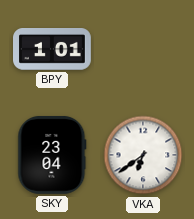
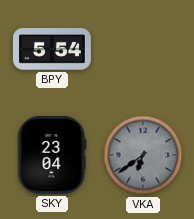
BPY: 1:01 -> 5:54
VKA dial: white -> grey
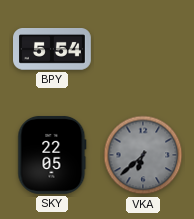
SKY: 23:04 -> 22:05
VKA: 6:39 -> 6:38
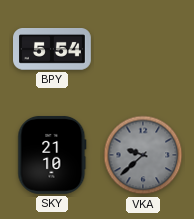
SKY: 22:05 -> 21:10
VKA: 6:38 -> 9:38
